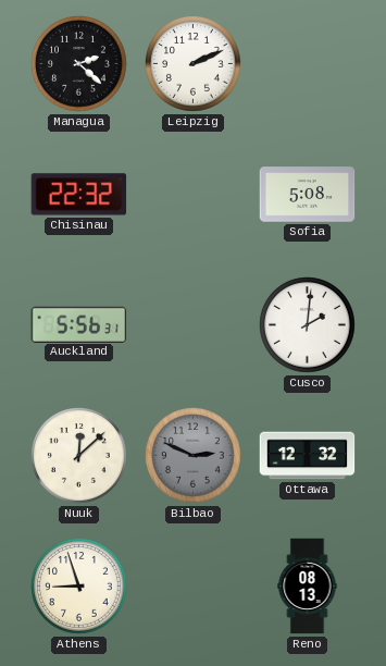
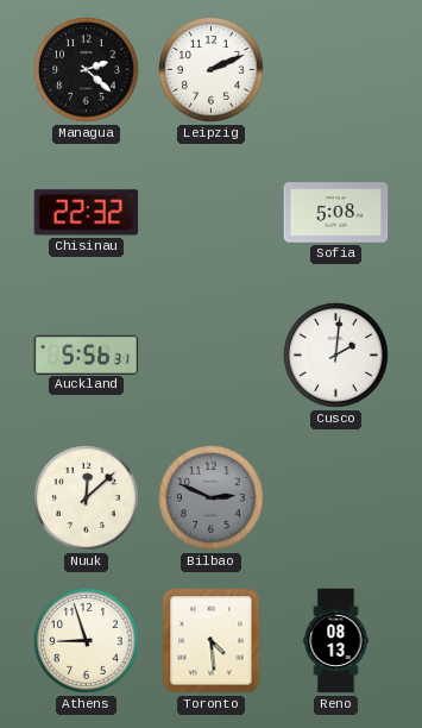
Ottawa: 12:32 -> none
Toronto: none -> 4:29
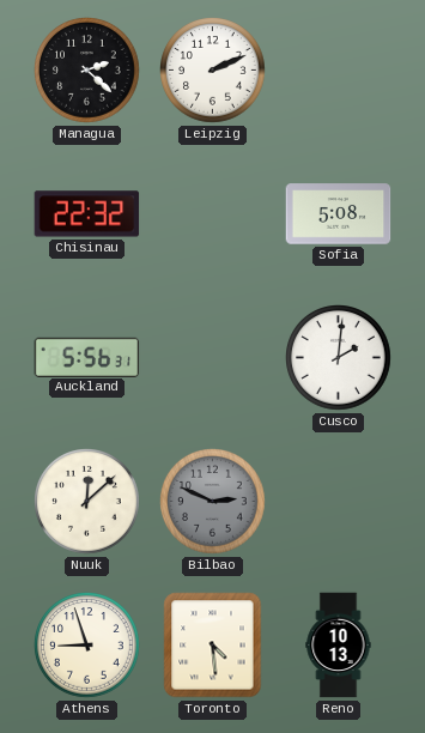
Reno: 08:13 -> 10:13
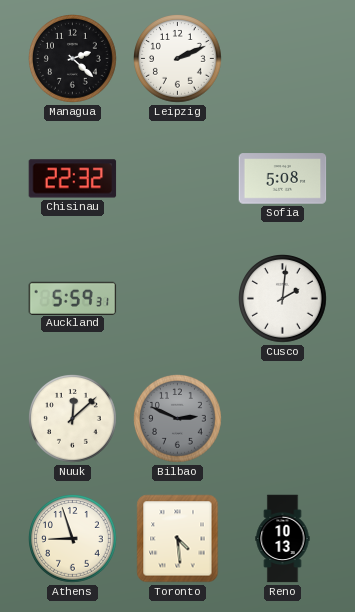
Auckland: 5:56 -> 5:59
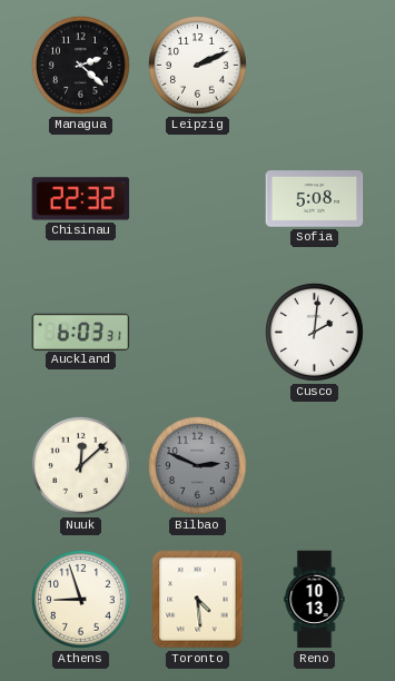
Auckland: 5:59 -> 6:03
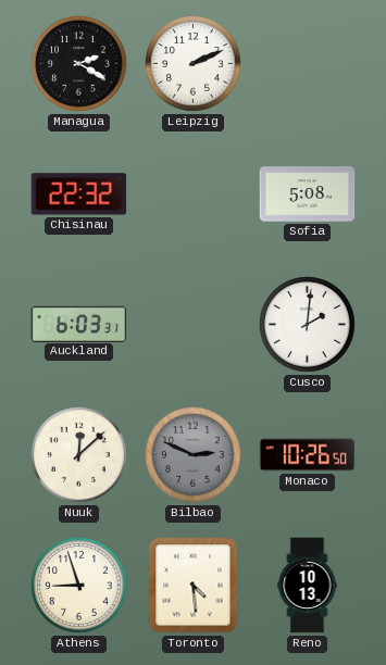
Managua: 2:22 -> 2:20
Monaco: none -> 10:26
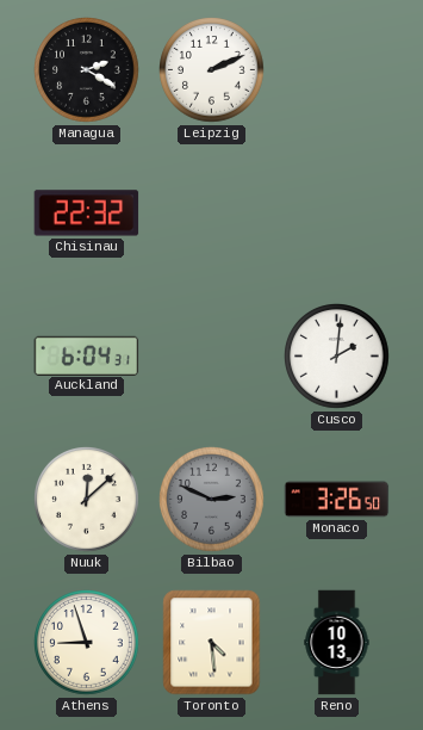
Sofia: 5:08 -> none
Auckland: 6:03 -> 6:04
Monaco: 10:26 -> 3:26
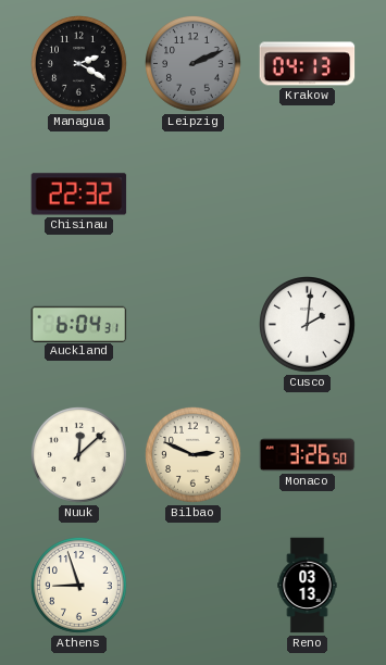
Leipzig dial: white -> grey
Krakow: none -> 04:13
Bilbao dial: grey -> cream
Toronto: 4:29 -> none
Reno: 10:13 -> 03:13
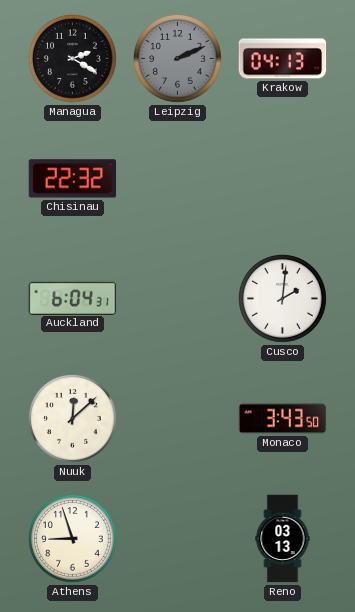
Bilbao: 2:49 -> none
Monaco: 3:26 -> 3:43
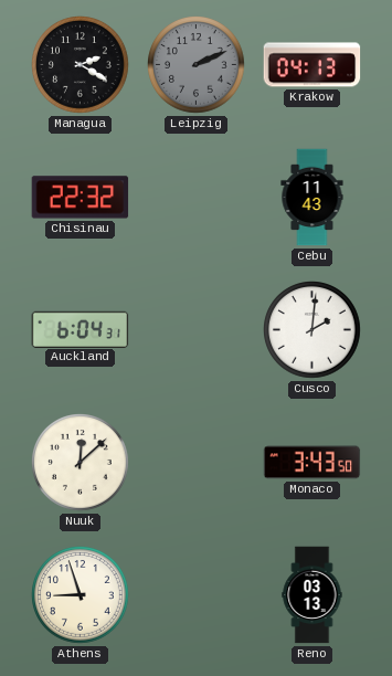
Cebu: none -> 11:43
